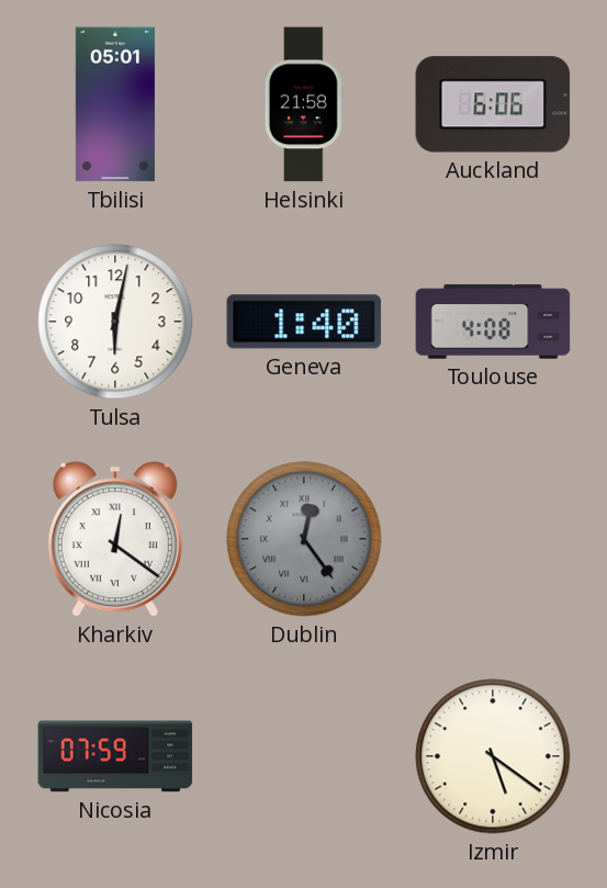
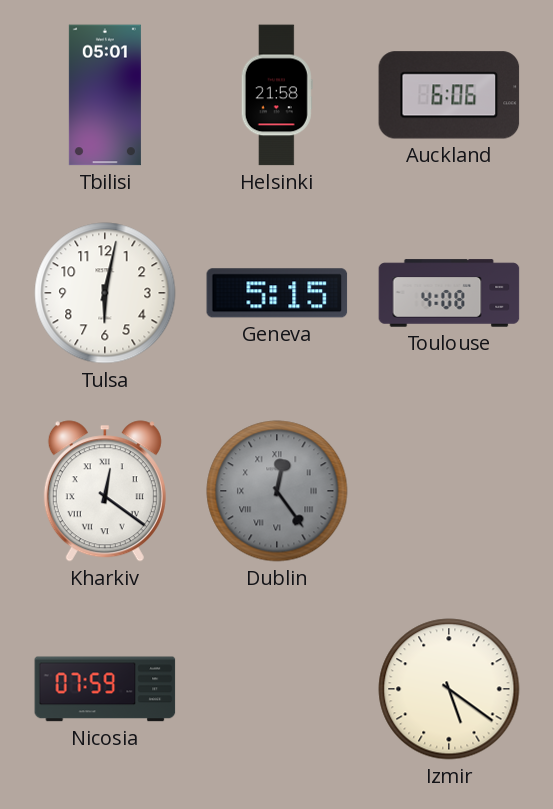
Geneva: 1:40 -> 5:15
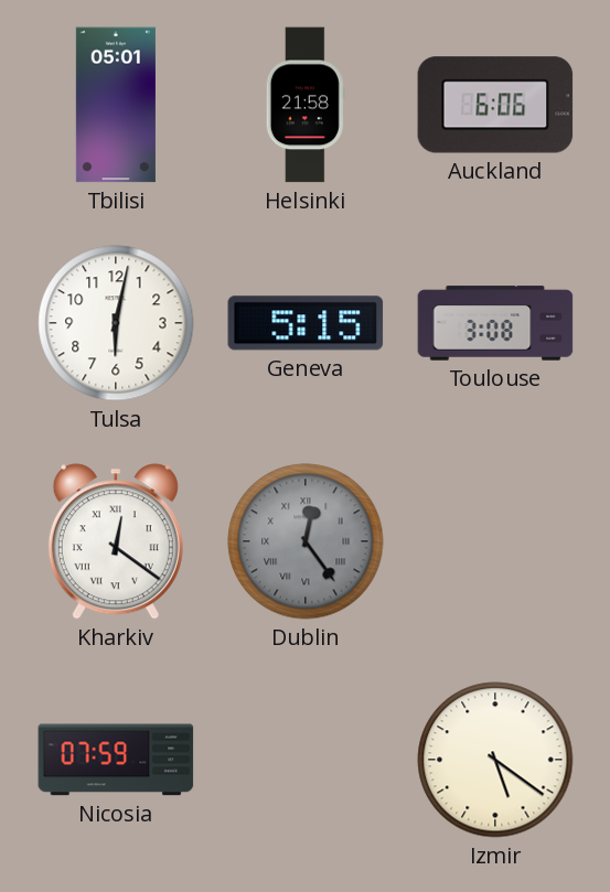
Toulouse: 4:08 -> 3:08
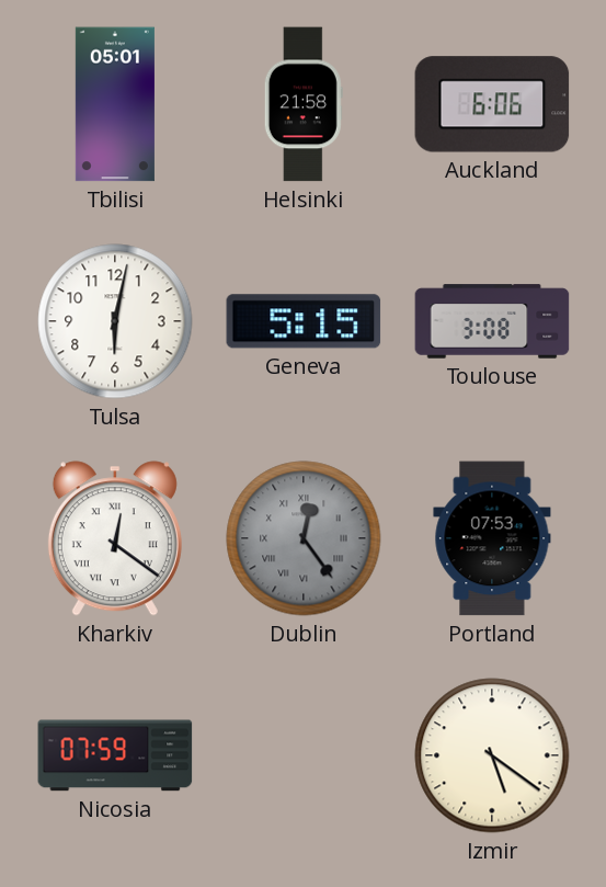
Portland: none -> 07:53
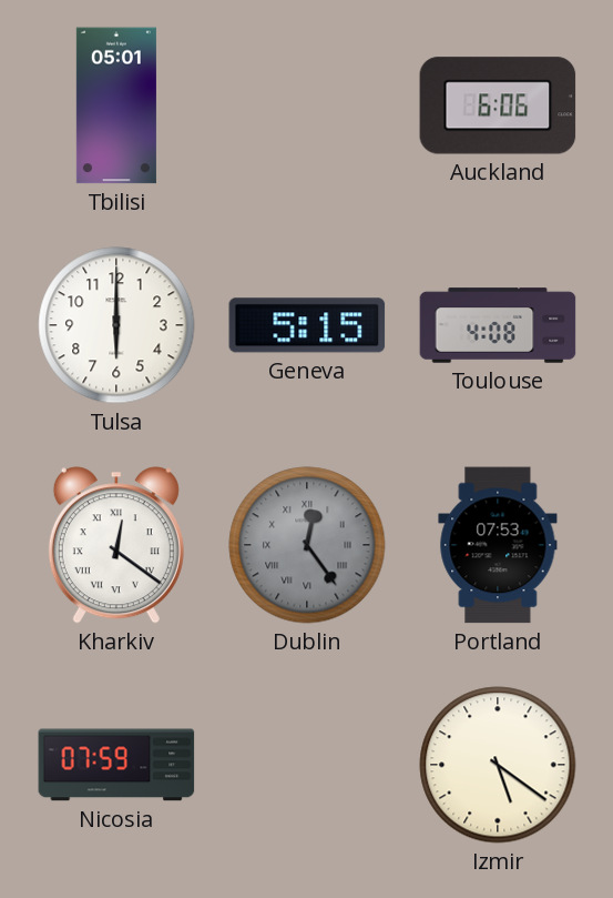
Helsinki: 21:58 -> none
Tulsa: 6:02 -> 6:00
Toulouse: 3:08 -> 4:08
